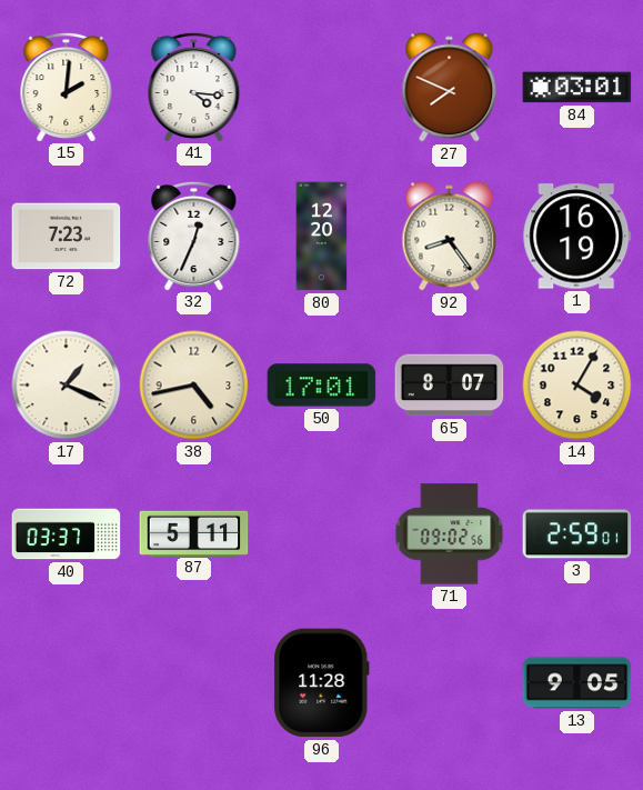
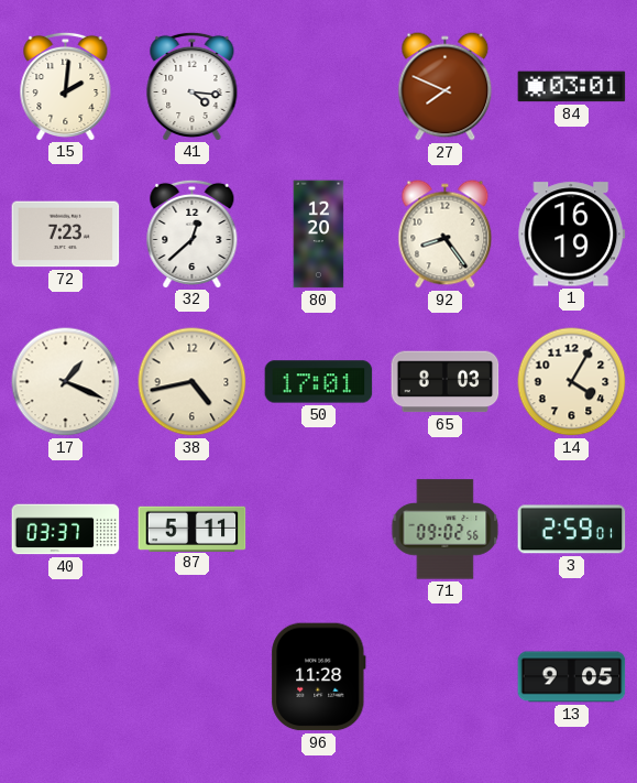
32: 12:34 -> 12:38
65: 8:07 -> 8:03
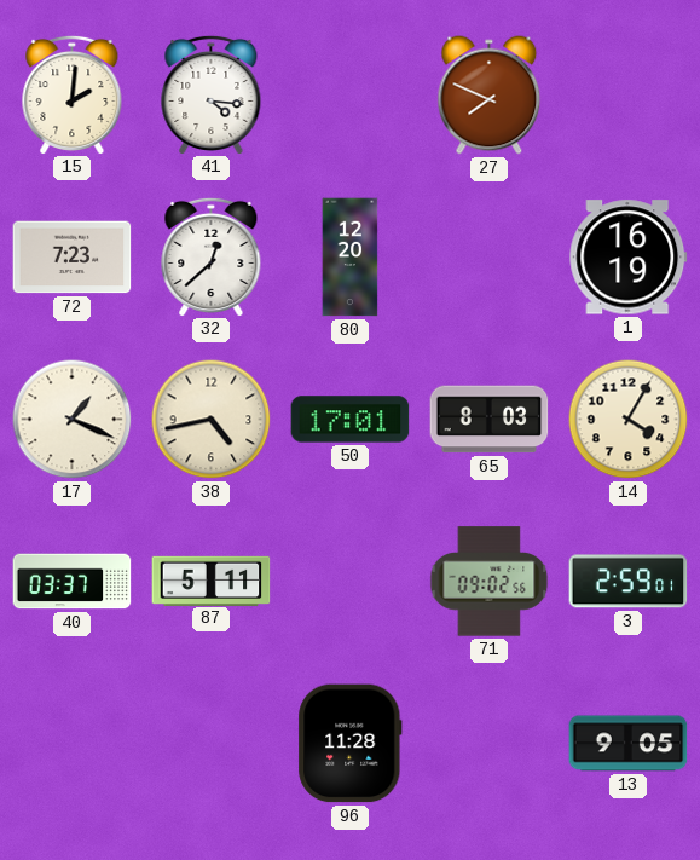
84: 03:01 -> none
92: 8:24 -> none
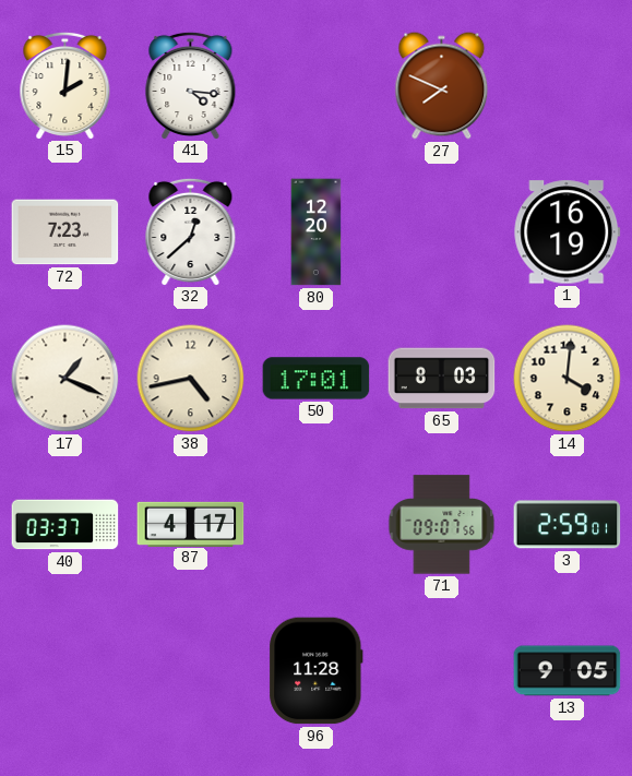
14: 4:05 -> 4:01
87: 5:11 -> 4:17
71: 09:02 -> 09:07
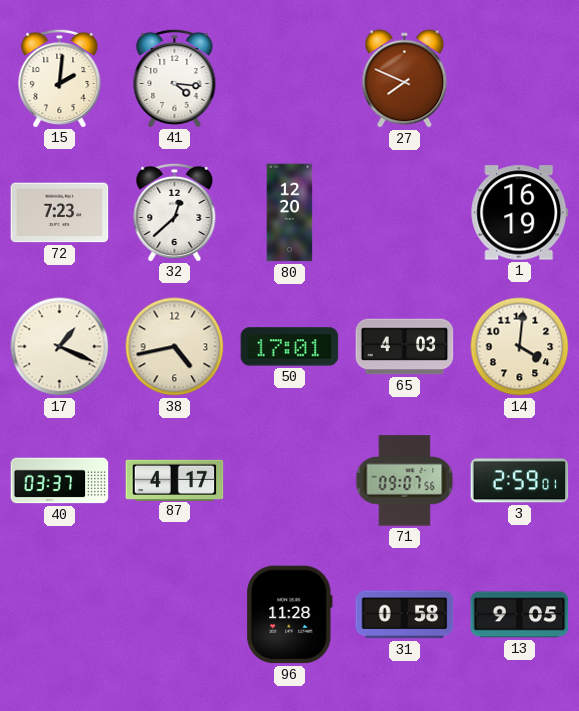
65: 8:03 -> 4:03
31: none -> 0:58
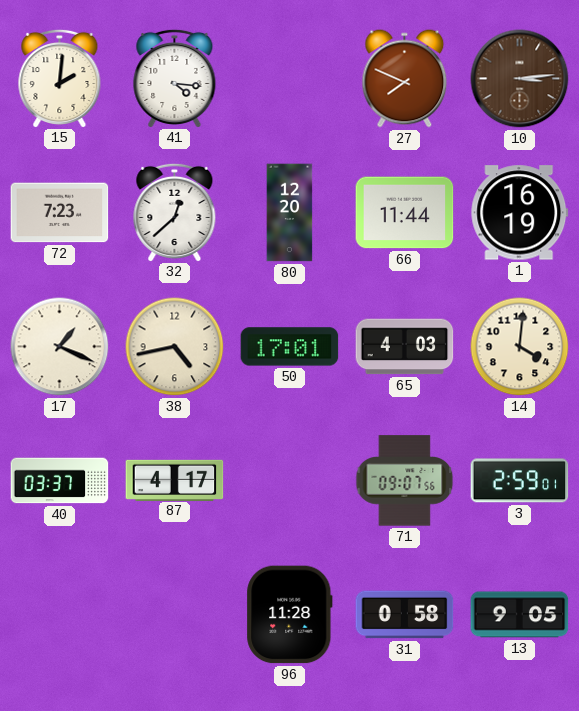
10: none -> 3:14
66: none -> 11:44
